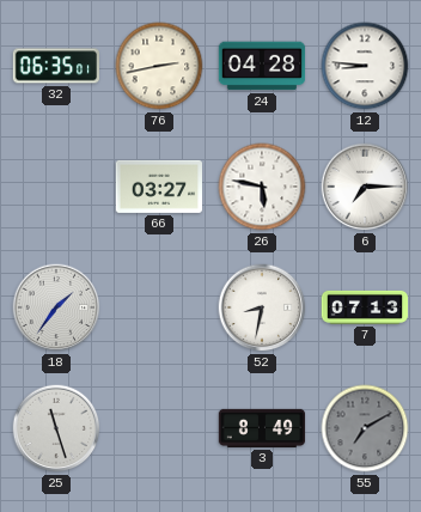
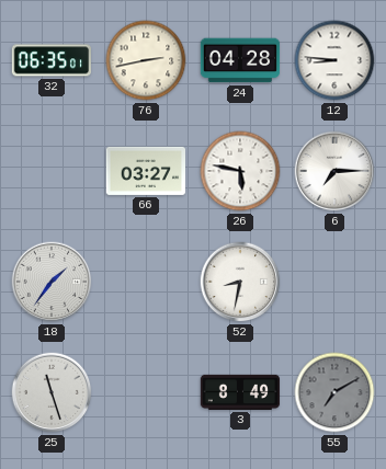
7: 07:13 -> none
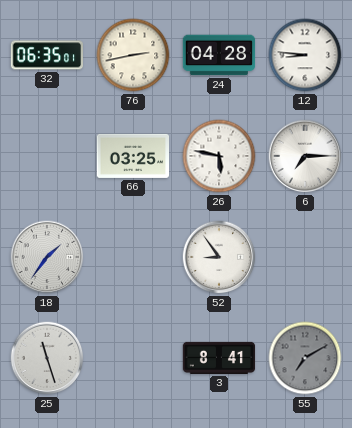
66: 03:27 -> 03:25
52: 8:32 -> 8:54
3: 8:49 -> 8:41
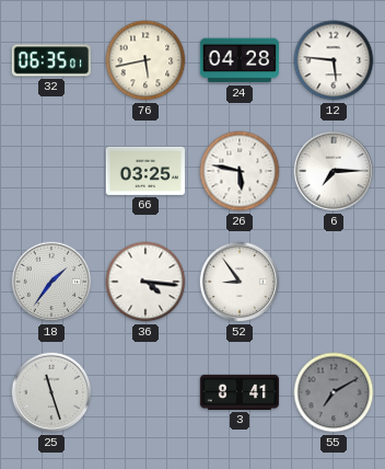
76: 2:43 -> 5:43
12: 8:46 -> 5:46
36: none -> 4:16
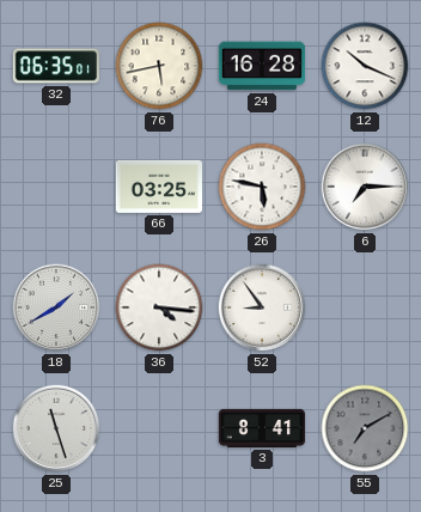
24: 04:28 -> 16:28
12: 5:46 -> 10:19
18: 1:36 -> 1:40
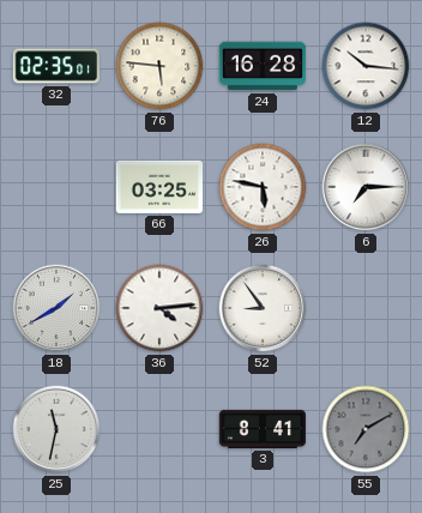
32: 06:35 -> 02:35
76: 5:43 -> 5:46
12: 10:19 -> 10:16
36: 4:16 -> 4:14
25: 11:27 -> 11:32
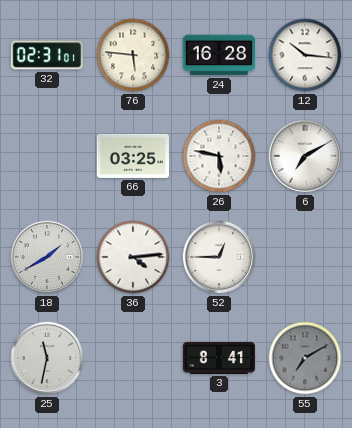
32: 02:35 -> 02:31
6: 7:15 -> 7:10
52: 8:54 -> 12:45
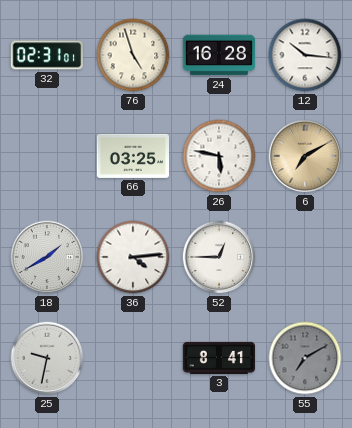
76: 5:46 -> 4:57
6 dial: white -> champagne
25: 11:32 -> 9:32
